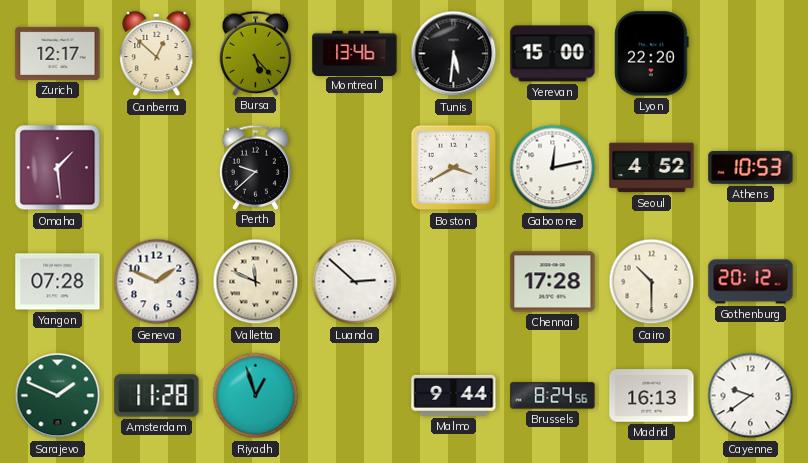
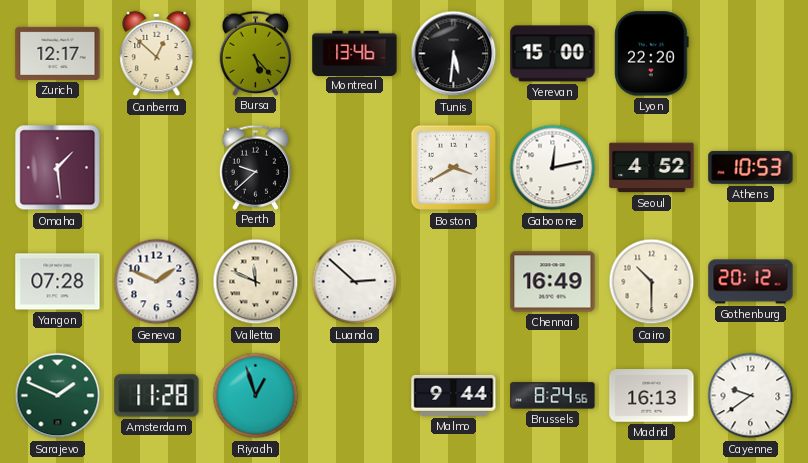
Chennai: 17:28 -> 16:49
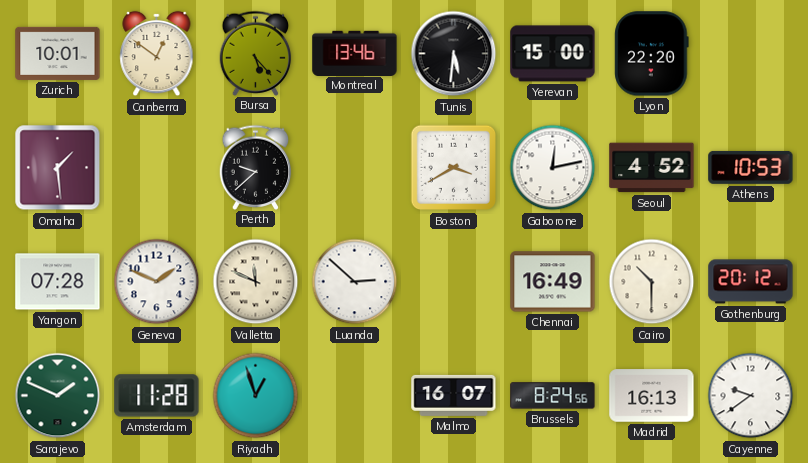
Zurich: 12:17 -> 10:01
Canberra: 12:52 -> 12:51
Malmo: 9:44 -> 16:07
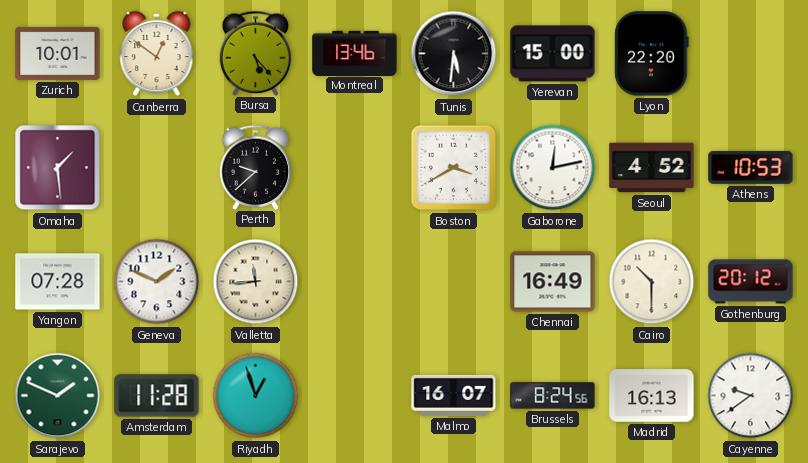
Valletta: 11:49 -> 11:44
Luanda: 2:52 -> none
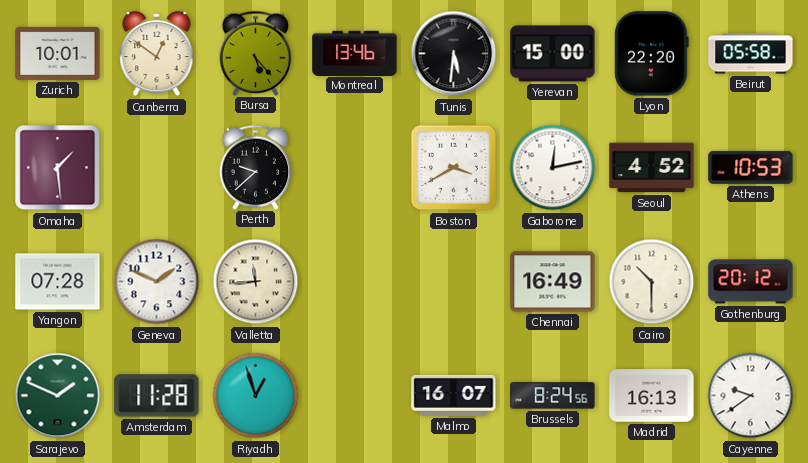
Beirut: none -> 05:58
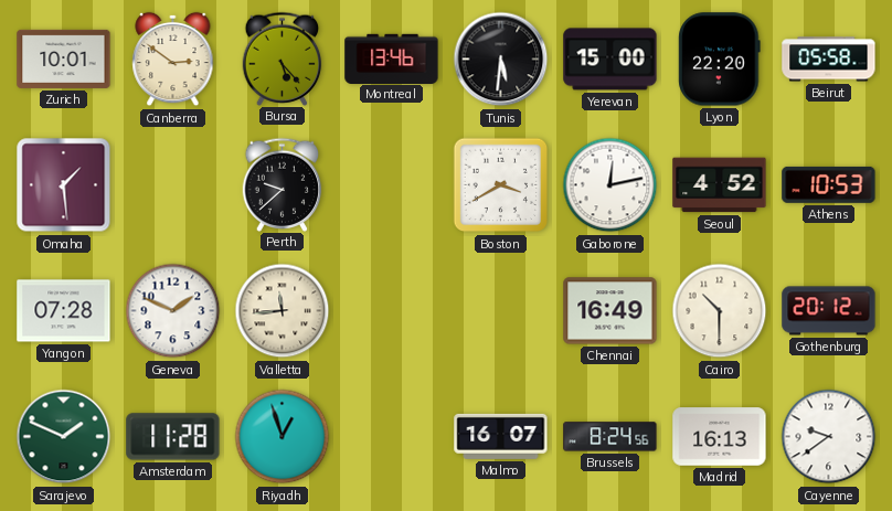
Canberra: 12:51 -> 2:51
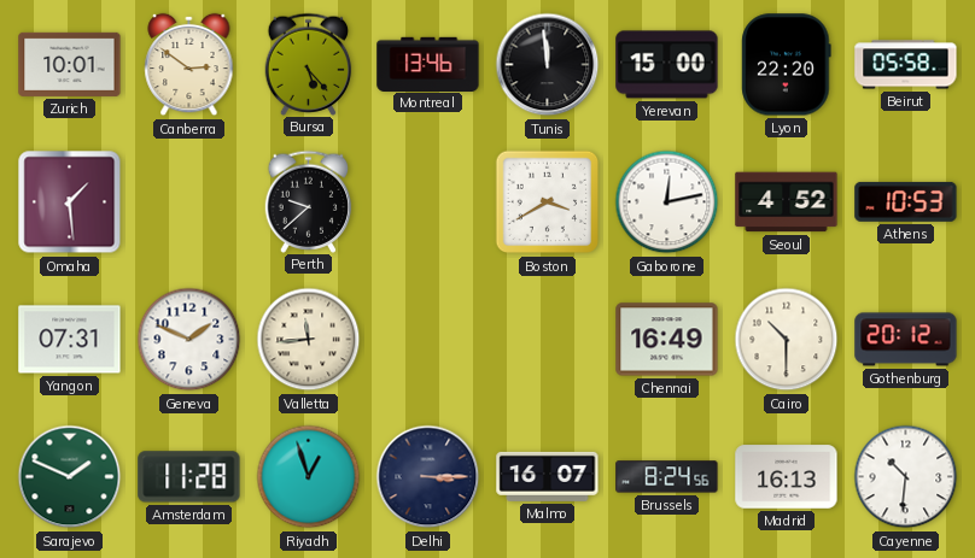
Tunis: 5:31 -> 11:59
Yangon: 07:28 -> 07:31
Delhi: none -> 3:15
Cayenne: 9:39 -> 10:31
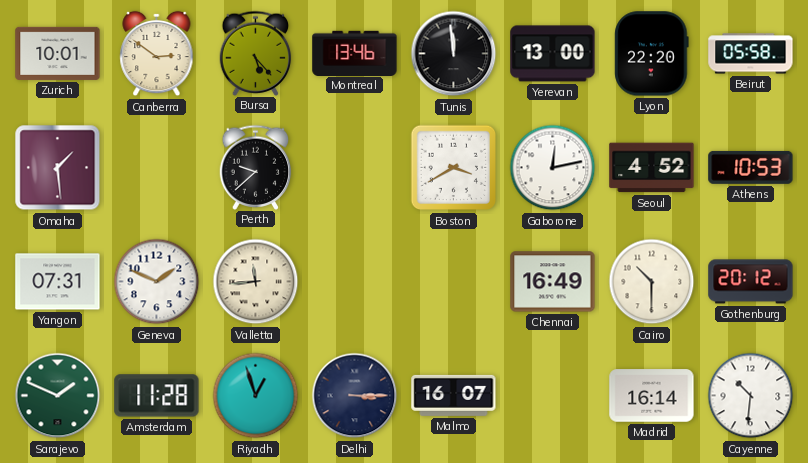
Yerevan: 15:00 -> 13:00
Brussels: 8:24 -> none
Madrid: 16:13 -> 16:14
